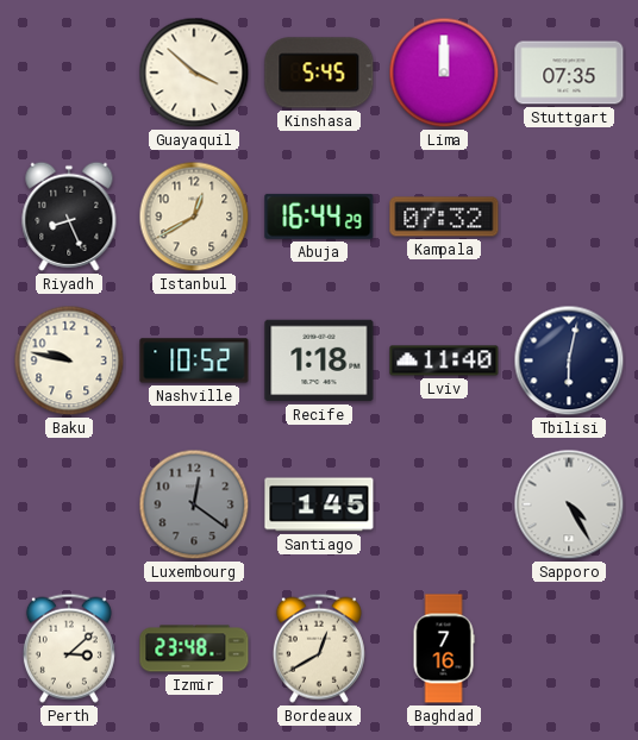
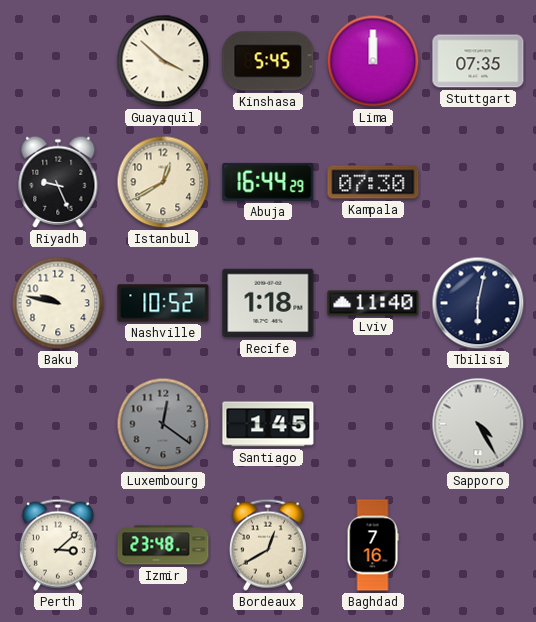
Riyadh: 8:26 -> 9:26
Kampala: 07:32 -> 07:30
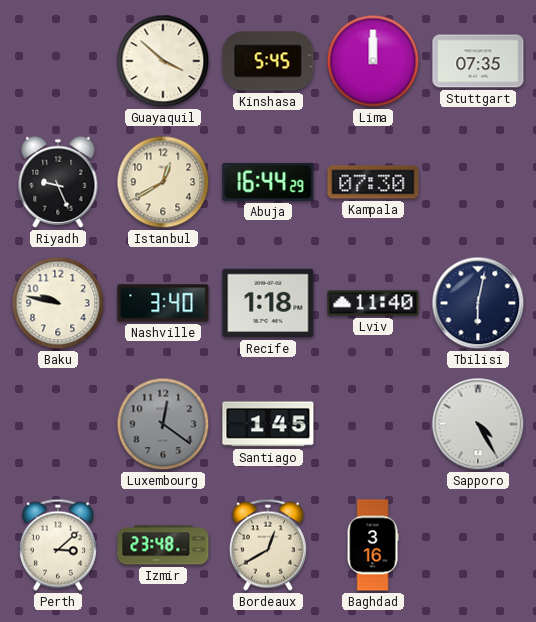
Nashville: 10:52 -> 3:40
Baghdad: 7:16 -> 3:16
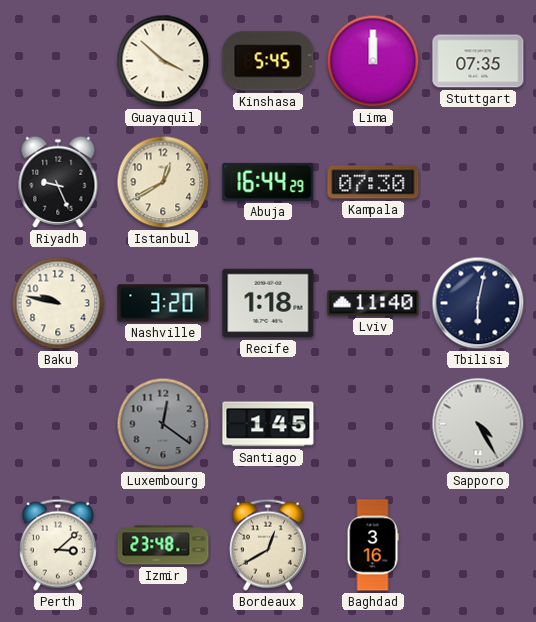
Nashville: 3:40 -> 3:20
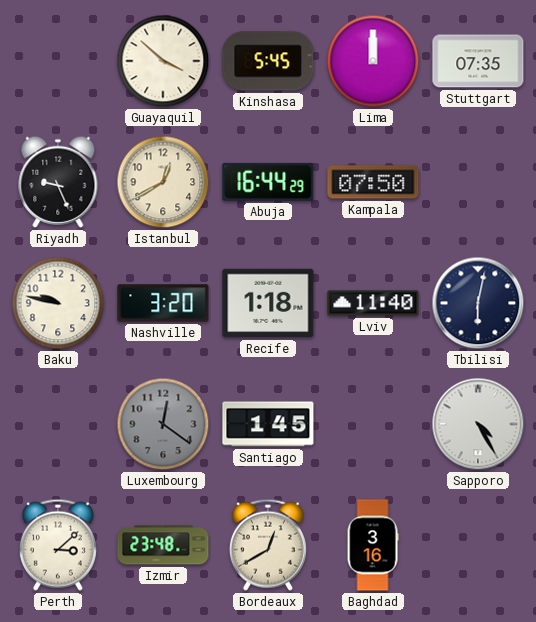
Kampala: 07:30 -> 07:50
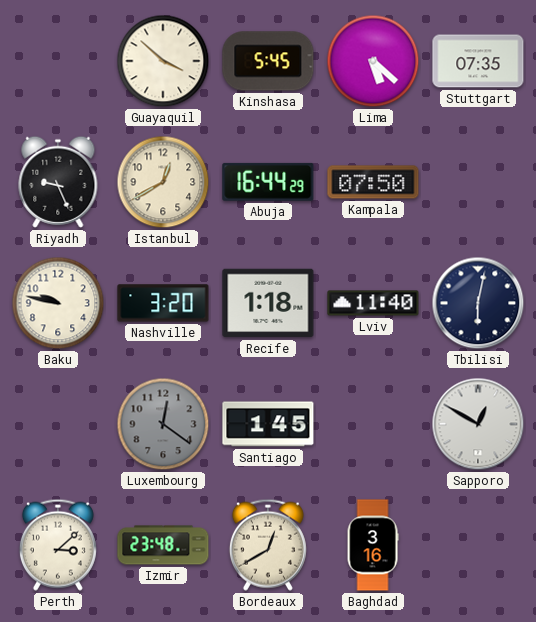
Lima: 12:00 -> 5:22
Sapporo: 4:25 -> 12:50
